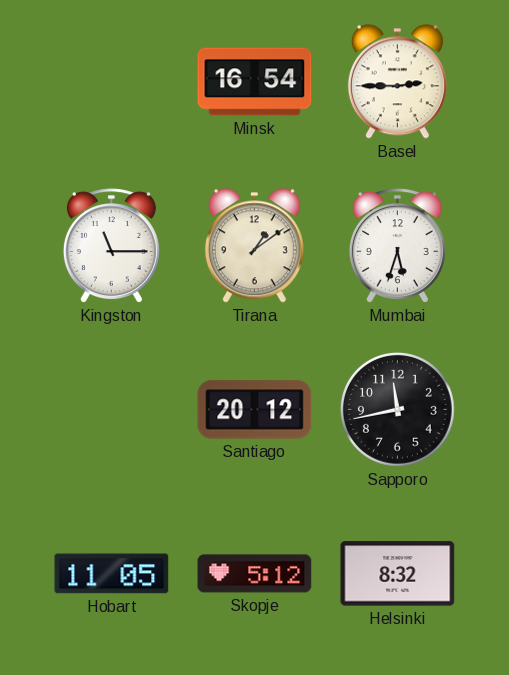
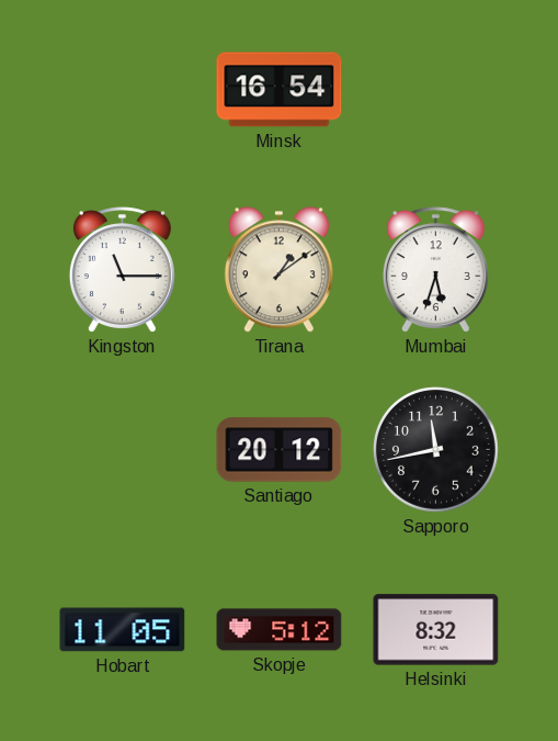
Basel: 2:45 -> none
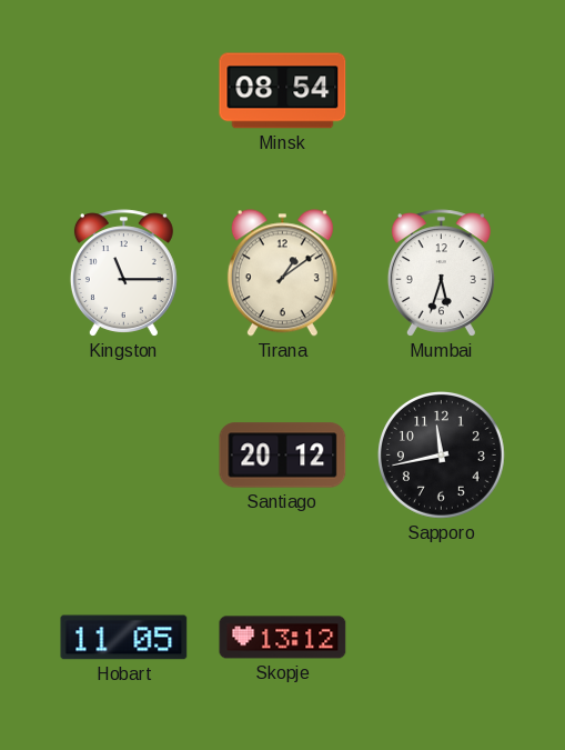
Minsk: 16:54 -> 08:54
Skopje: 5:12 -> 13:12
Helsinki: 8:32 -> none
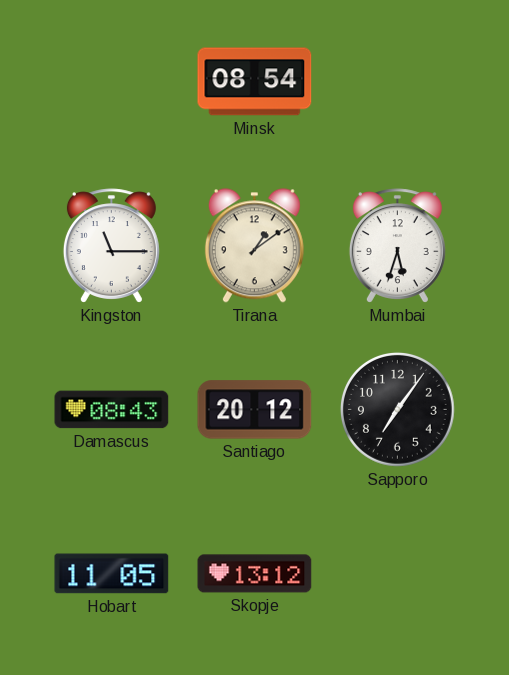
Damascus: none -> 08:43
Sapporo: 11:43 -> 7:06
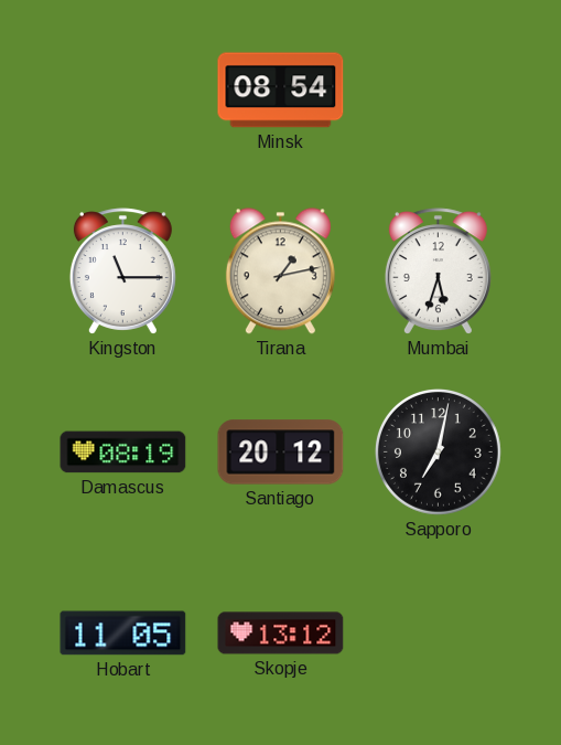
Tirana: 1:09 -> 1:13
Damascus: 08:43 -> 08:19
Sapporo: 7:06 -> 7:02
